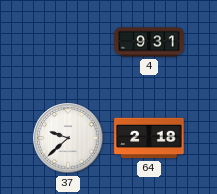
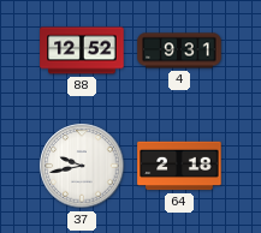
88: none -> 12:52
37: 9:38 -> 9:43
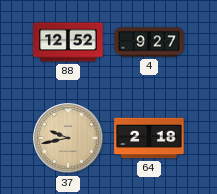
4: 9:31 -> 9:27
37 dial: white -> champagne
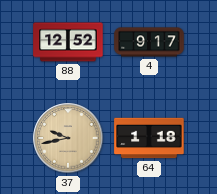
4: 9:27 -> 9:17
64: 2:18 -> 1:18
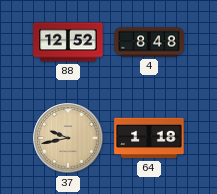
4: 9:17 -> 8:48
